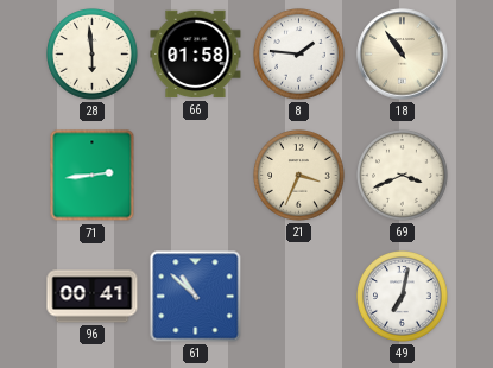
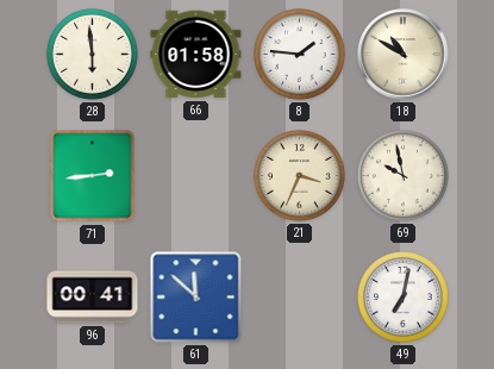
18: 10:54 -> 10:50
69: 3:41 -> 9:58
61: 10:52 -> 11:52
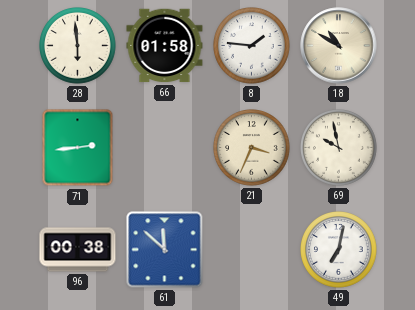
96: 00:41 -> 00:38
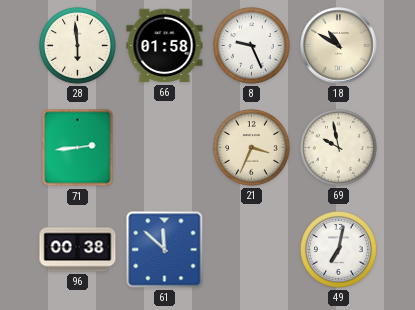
8: 1:46 -> 9:26
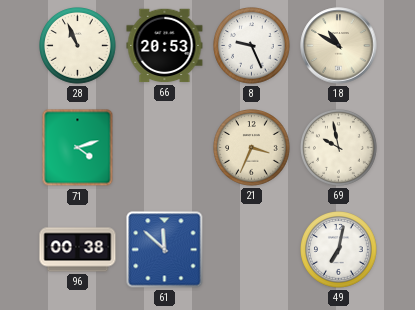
28: 5:59 -> 10:56
66: 01:58 -> 20:53
71: 2:44 -> 4:12
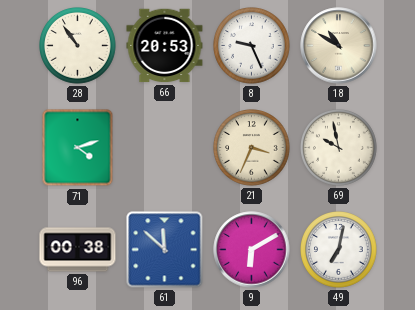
28: 10:56 -> 10:54
9: none -> 6:10
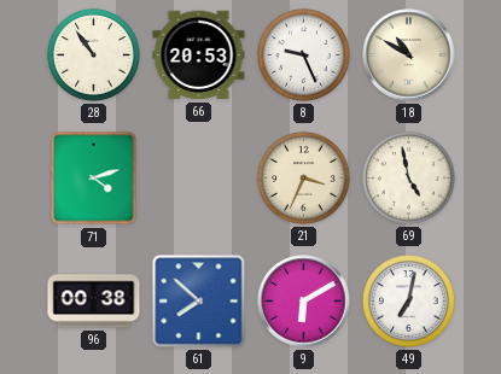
69: 9:58 -> 4:58
61: 11:52 -> 7:52
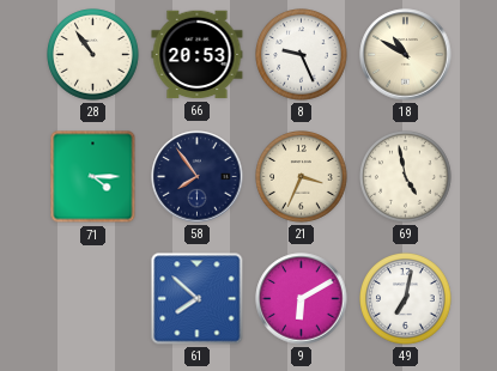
71: 4:12 -> 4:15
58: none -> 7:54
96: 00:38 -> none
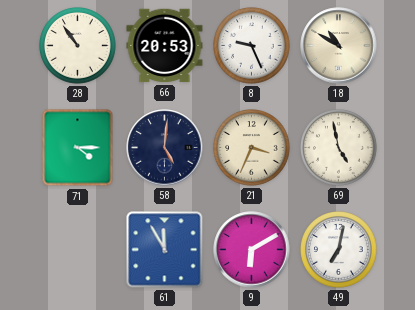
58: 7:54 -> 5:01
61: 7:52 -> 11:55
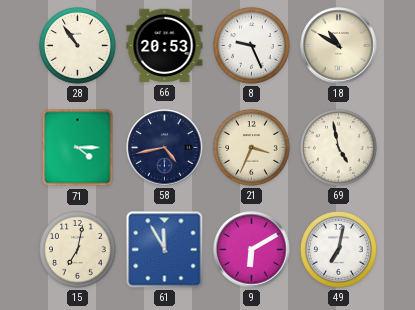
58: 5:01 -> 4:43
15: none -> 7:02
